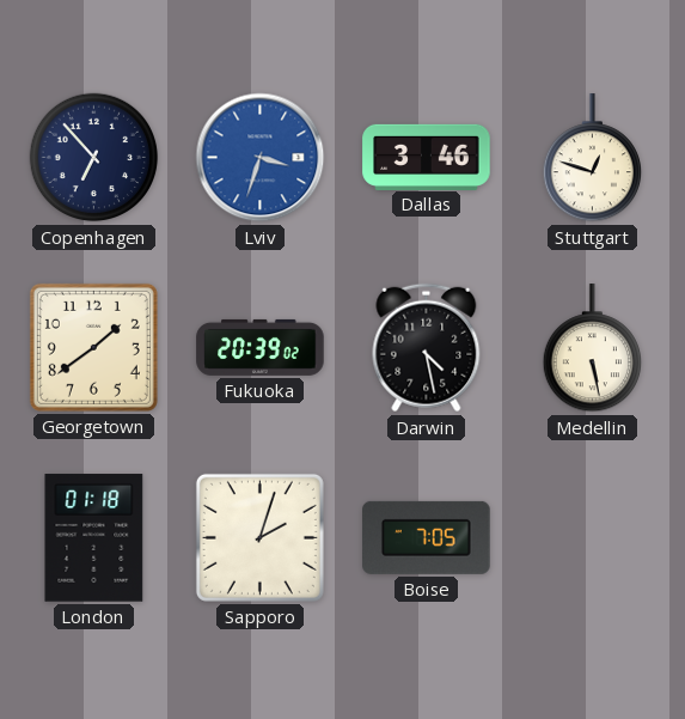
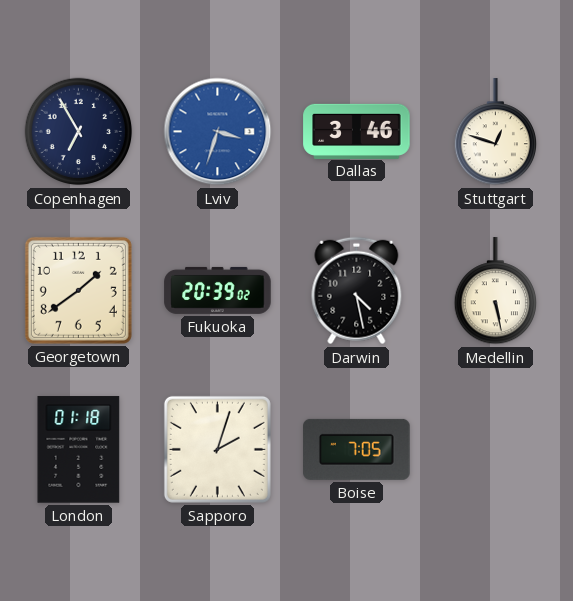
Copenhagen: 6:53 -> 6:55
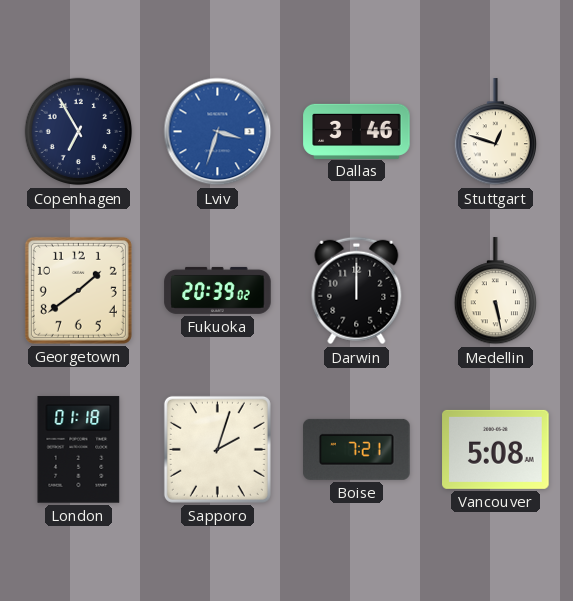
Darwin: 4:28 -> 12:00
Boise: 7:05 -> 7:21
Vancouver: none -> 5:08
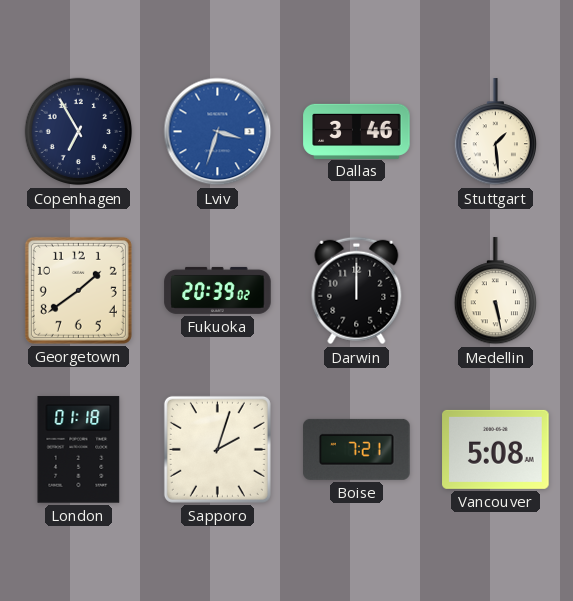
Stuttgart: 12:48 -> 1:29
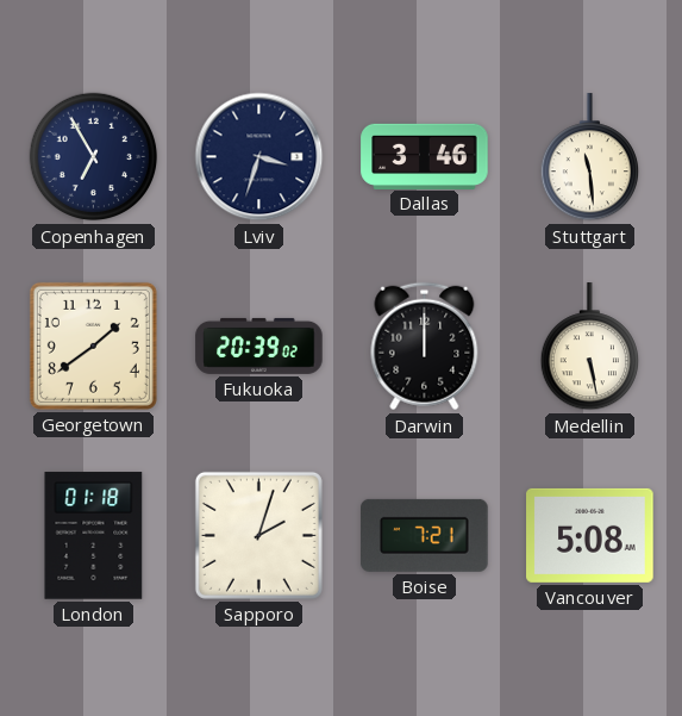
Lviv dial: blue -> navy
Stuttgart: 1:29 -> 11:29
